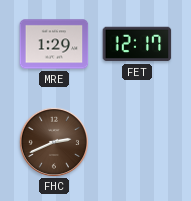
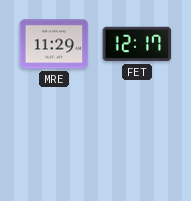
MRE: 1:29 -> 11:29
FHC: 2:41 -> none
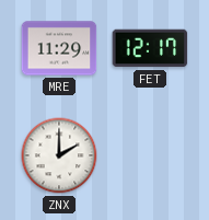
ZNX: none -> 2:00
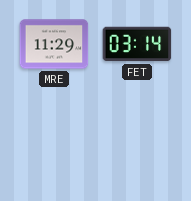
FET: 12:17 -> 03:14
ZNX: 2:00 -> none
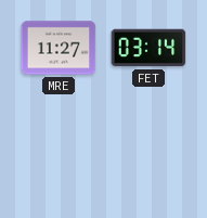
MRE: 11:29 -> 11:27
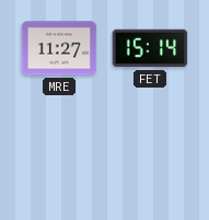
FET: 03:14 -> 15:14
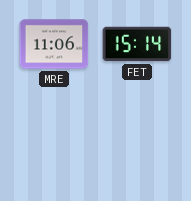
MRE: 11:27 -> 11:06
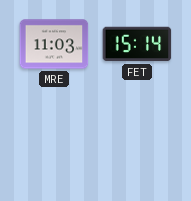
MRE: 11:06 -> 11:03
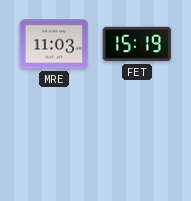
FET: 15:14 -> 15:19
